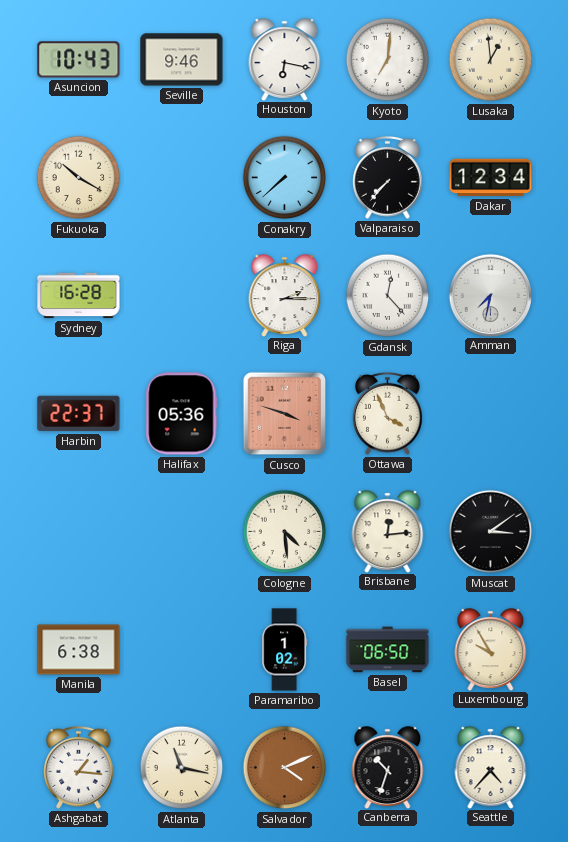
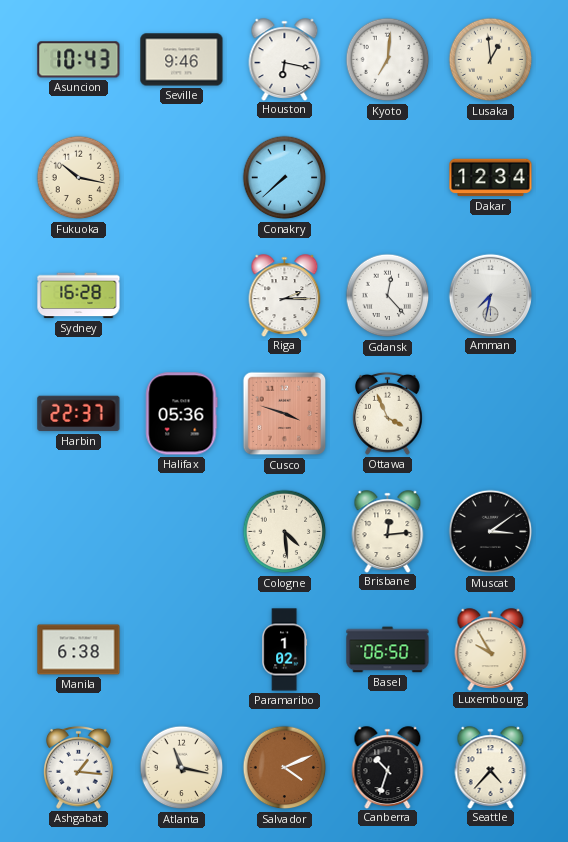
Fukuoka: 10:20 -> 10:17
Valparaiso: 7:37 -> none
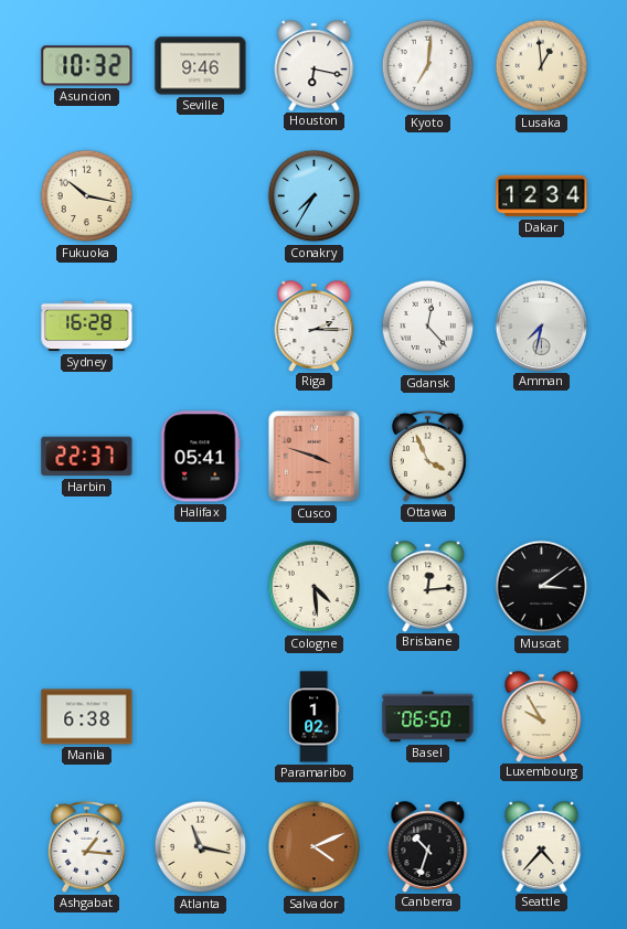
Asuncion: 10:43 -> 10:32
Conakry: 7:38 -> 7:35
Halifax: 05:36 -> 05:41
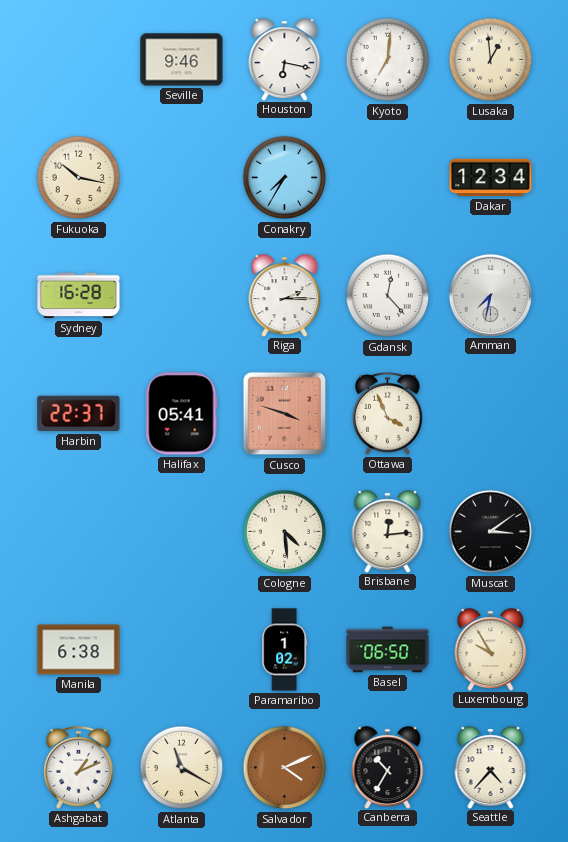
Asuncion: 10:32 -> none
Ashgabat: 1:16 -> 1:11
Atlanta: 11:17 -> 11:20
Canberra: 10:33 -> 10:35
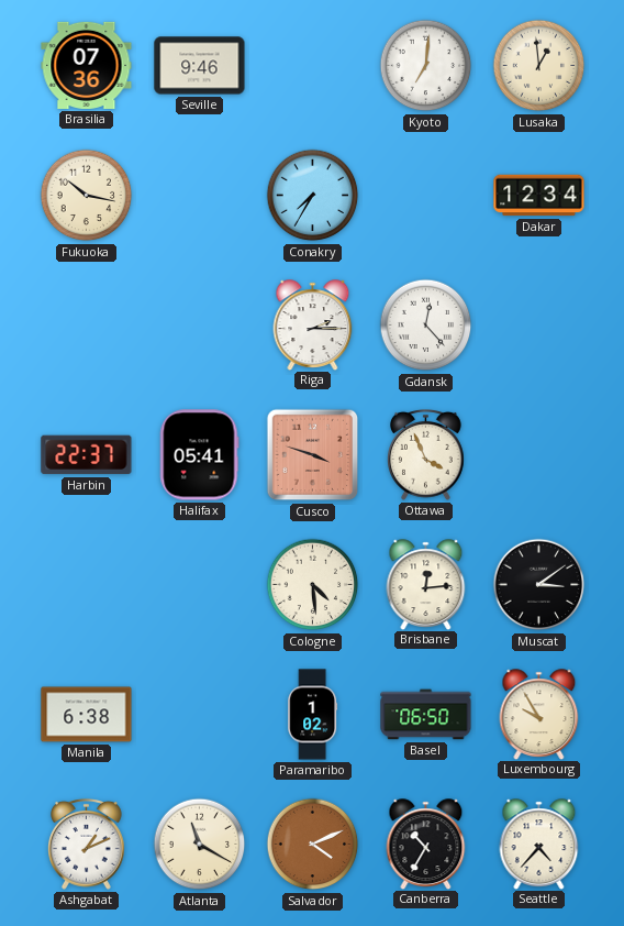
Brasilia: none -> 07:36
Houston: 6:17 -> none
Sydney: 16:28 -> none
Amman: 7:32 -> none
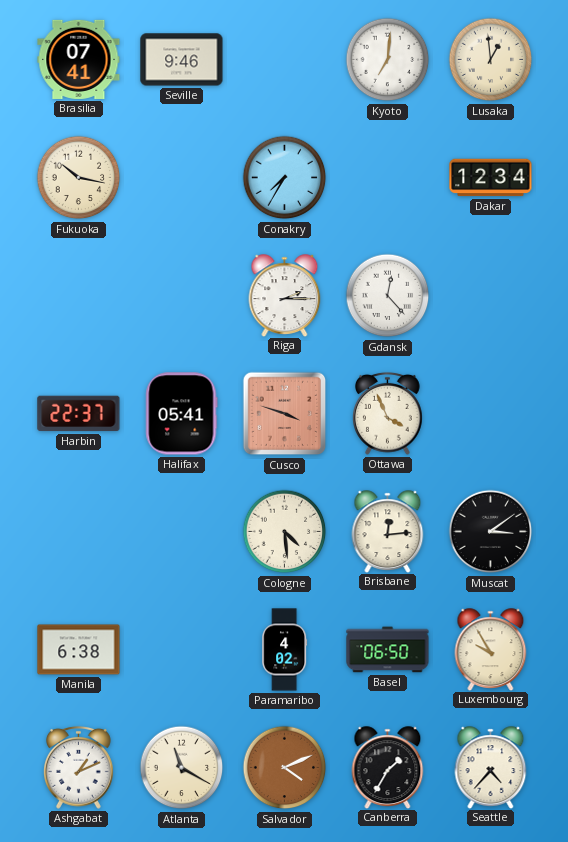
Brasilia: 07:36 -> 07:41
Paramaribo: 1:02 -> 4:02
Canberra: 10:35 -> 1:35
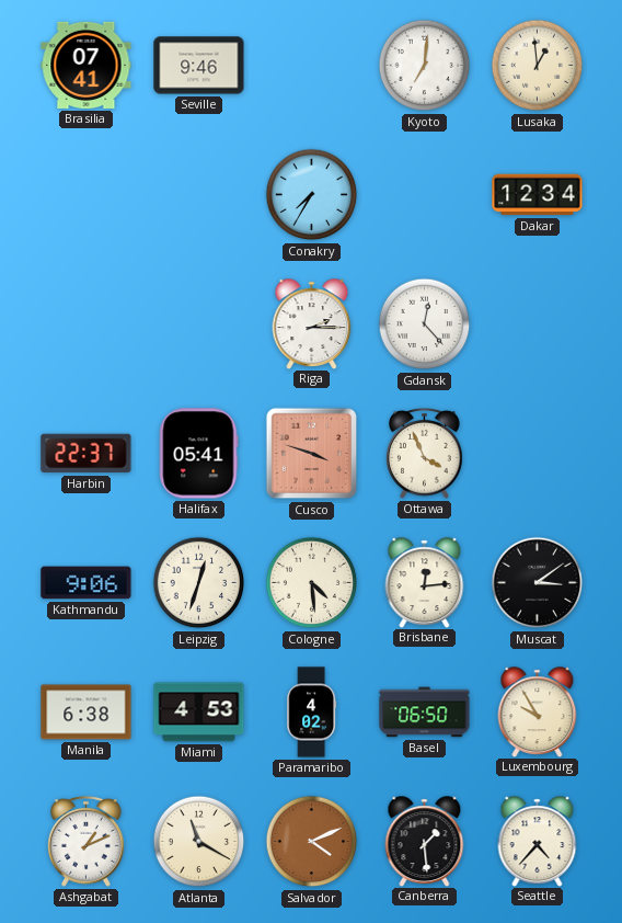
Fukuoka: 10:17 -> none
Kathmandu: none -> 9:06
Leipzig: none -> 12:33
Miami: none -> 4:53
Canberra: 1:35 -> 1:29
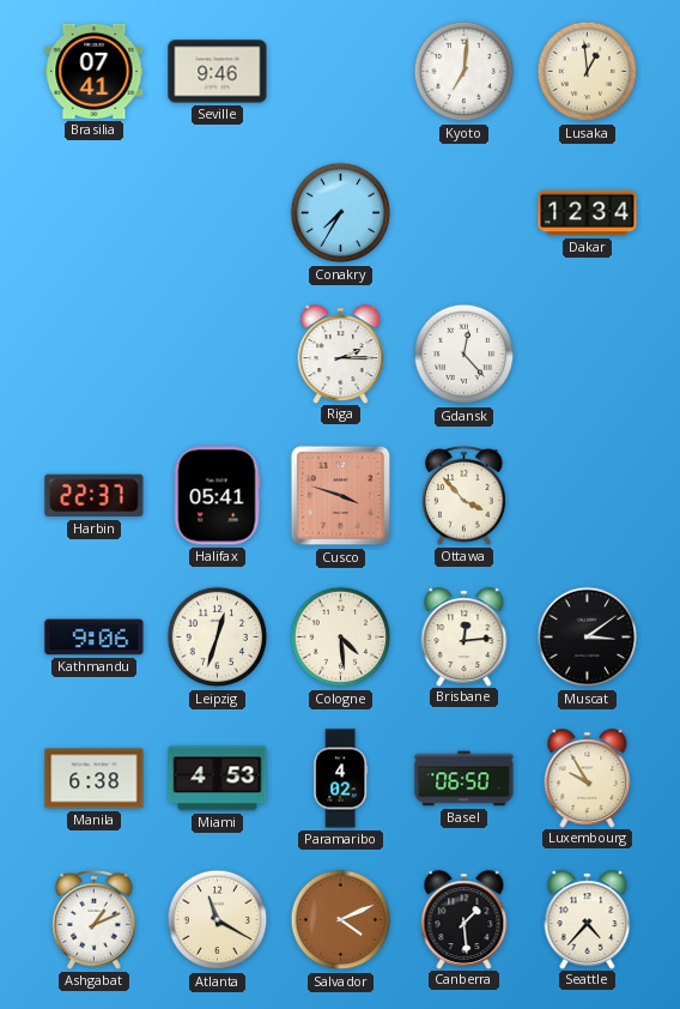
Ottawa: 3:56 -> 3:53
